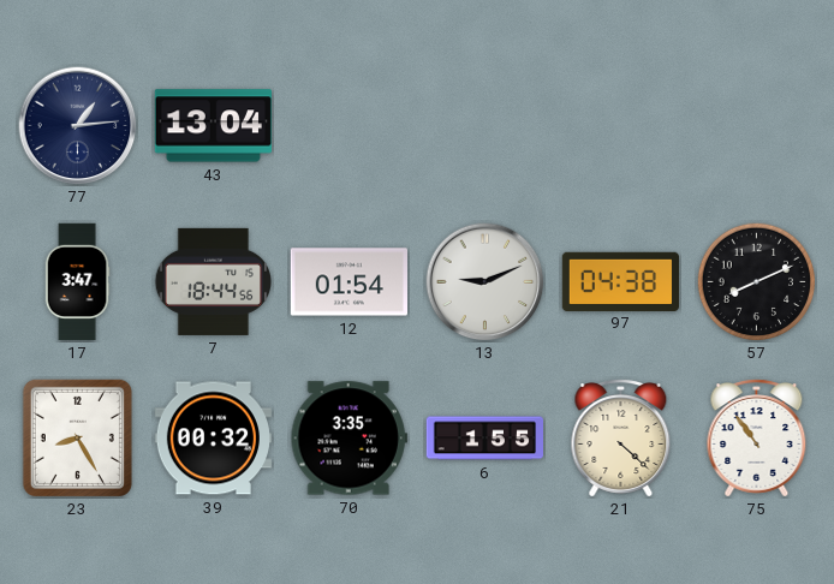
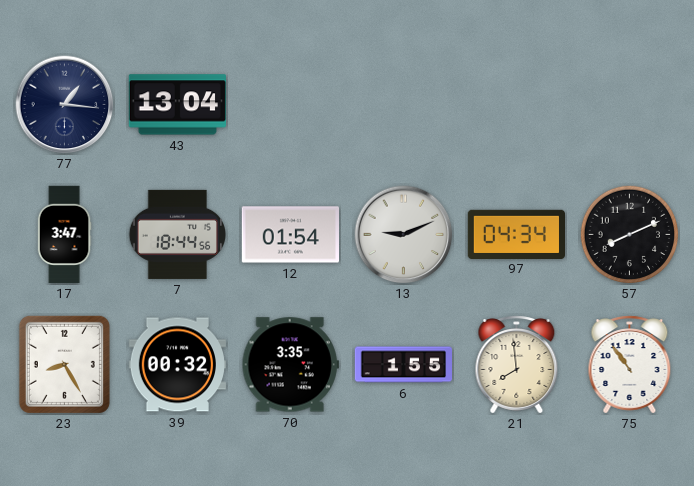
77: 1:14 -> 1:16
97: 04:38 -> 04:34
21: 4:22 -> 7:59
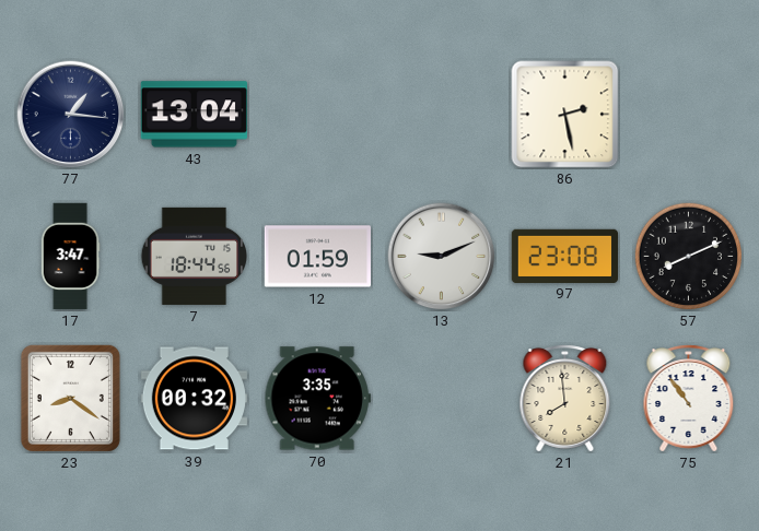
86: none -> 2:28
12: 01:54 -> 01:59
97: 04:34 -> 23:08
23: 8:25 -> 8:21
6: 1:55 -> none
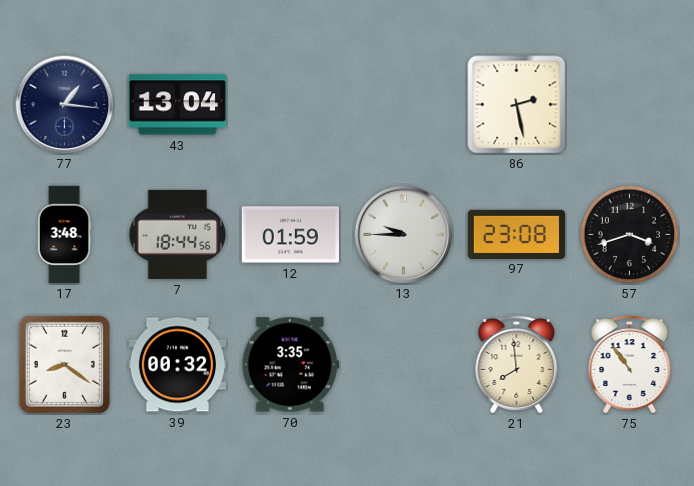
17: 3:47 -> 3:48
13: 9:11 -> 9:45
57: 8:11 -> 3:42
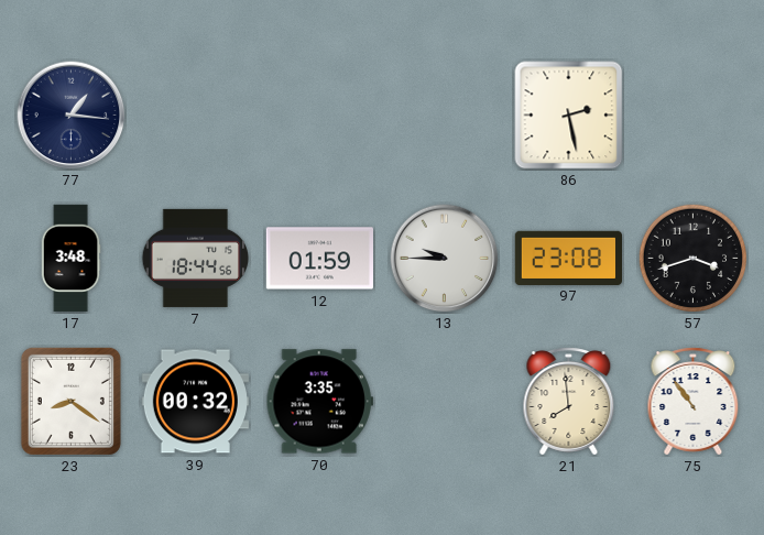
43: 13:04 -> none
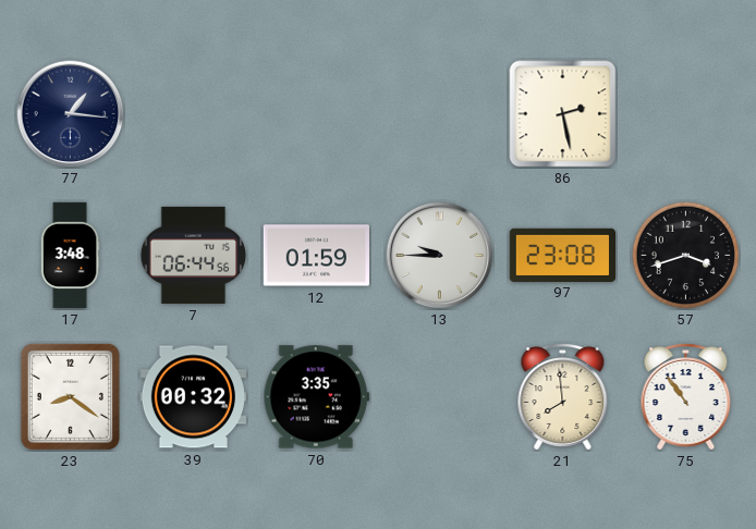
7: 18:44 -> 06:44
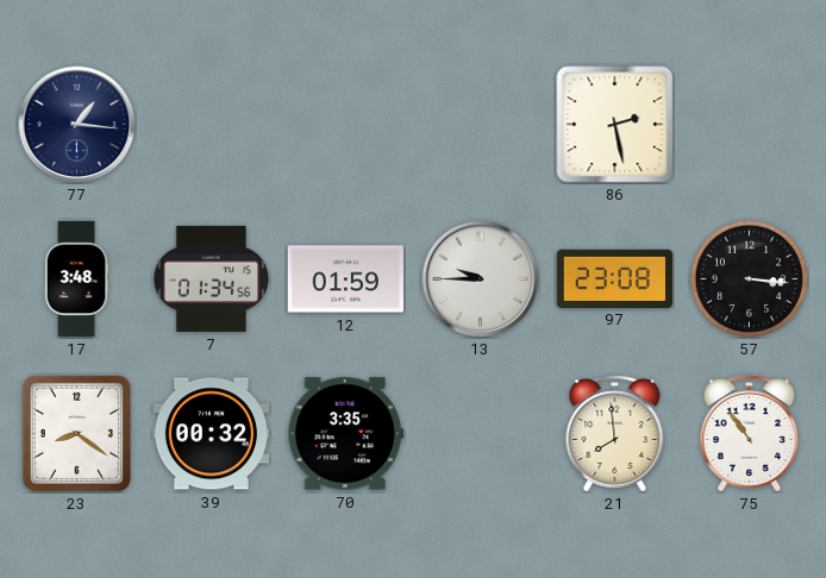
7: 06:44 -> 01:34
57: 3:42 -> 3:16
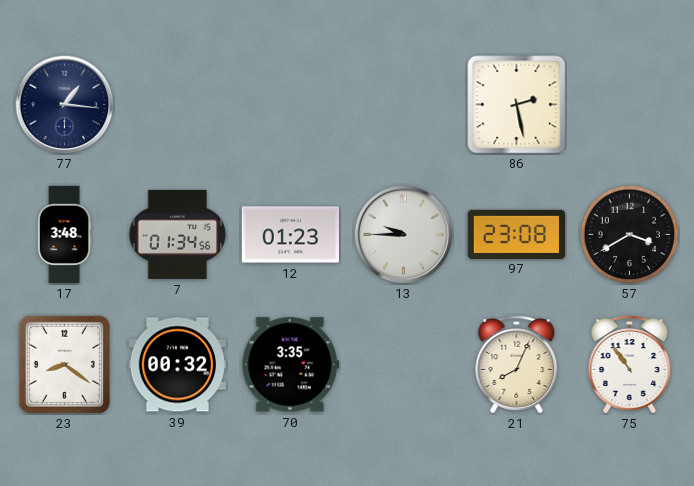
12: 01:59 -> 01:23
57: 3:16 -> 3:40
21: 7:59 -> 8:04
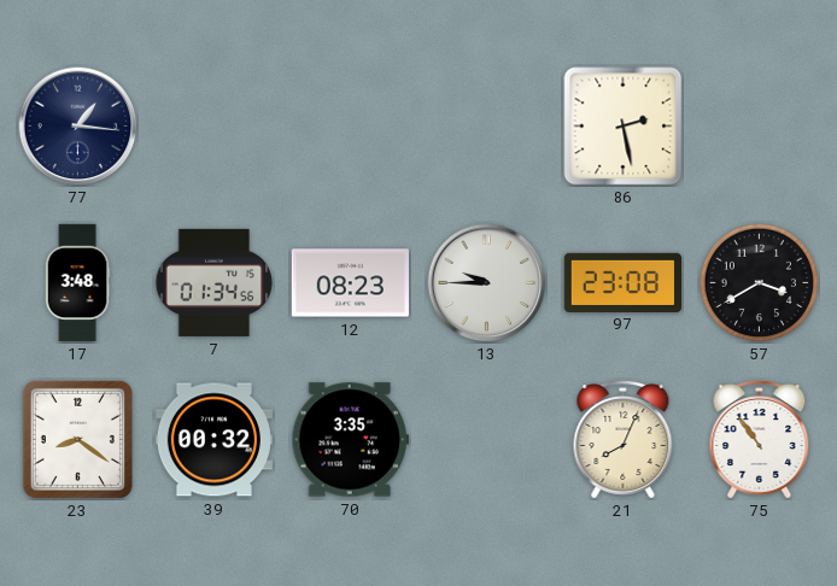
12: 01:23 -> 08:23
